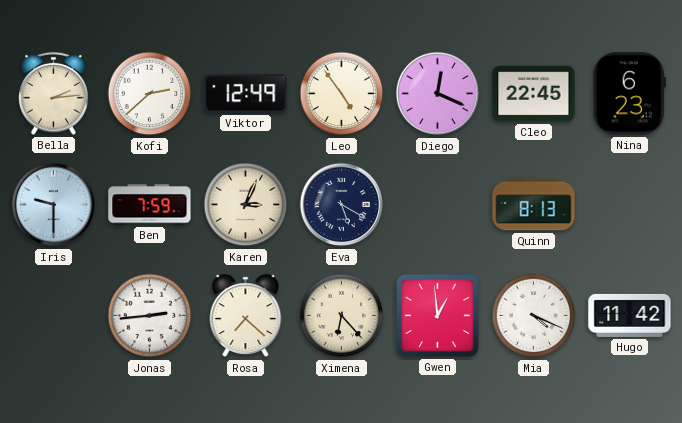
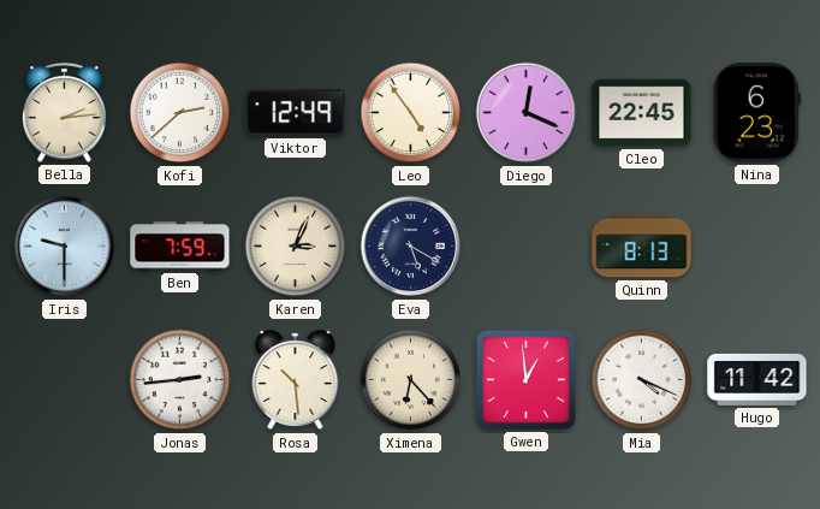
Rosa: 7:22 -> 10:29
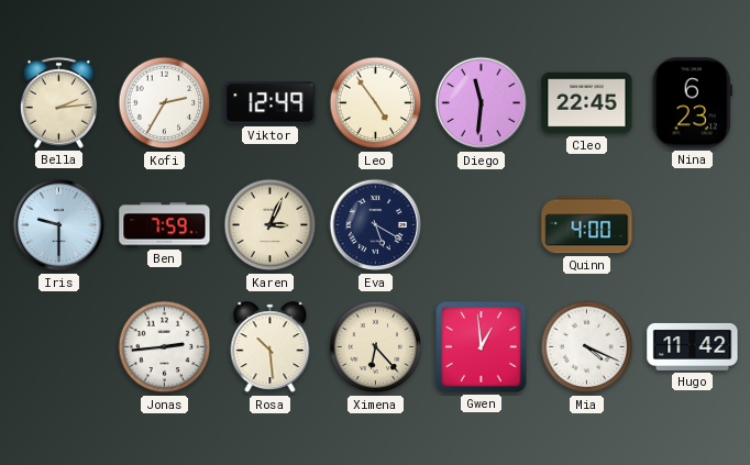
Kofi: 2:38 -> 2:35
Diego: 12:19 -> 11:31
Quinn: 8:13 -> 4:00
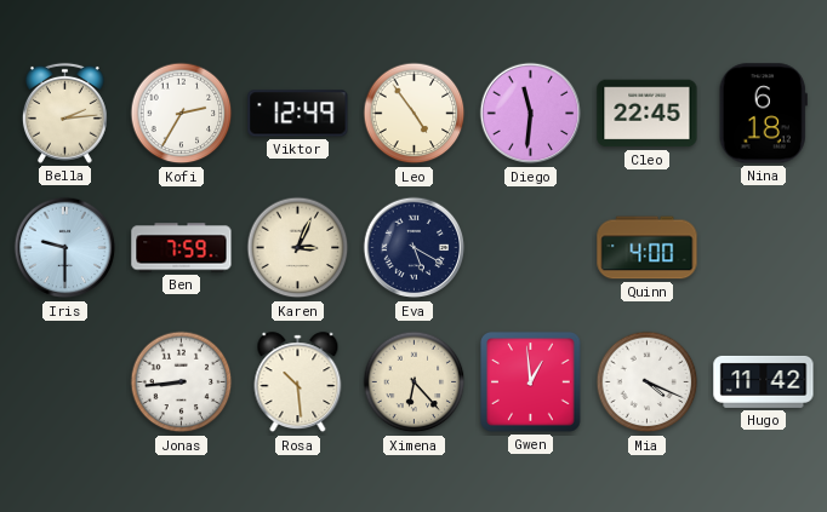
Nina: 6:23 -> 6:18
Jonas: 2:44 -> 8:44
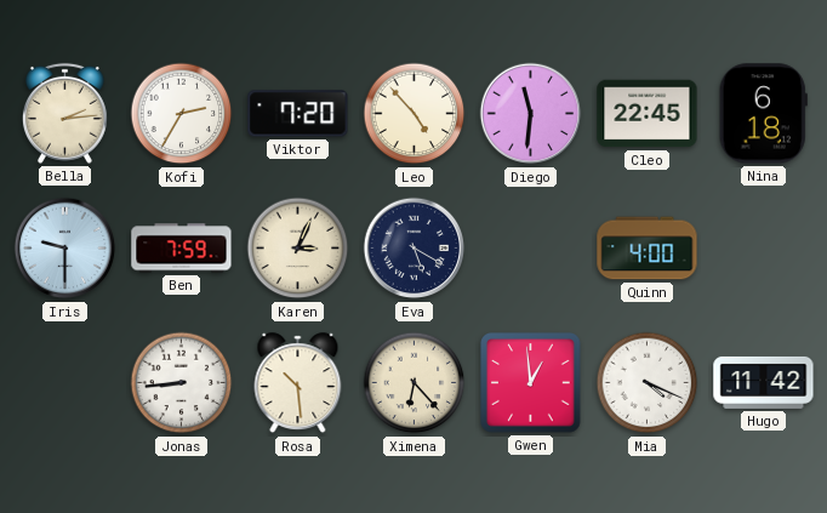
Viktor: 12:49 -> 7:20
Leo: 4:54 -> 4:53
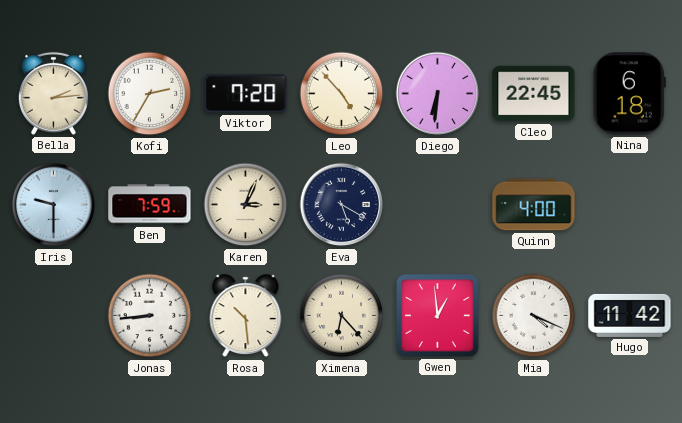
Diego: 11:31 -> 6:31
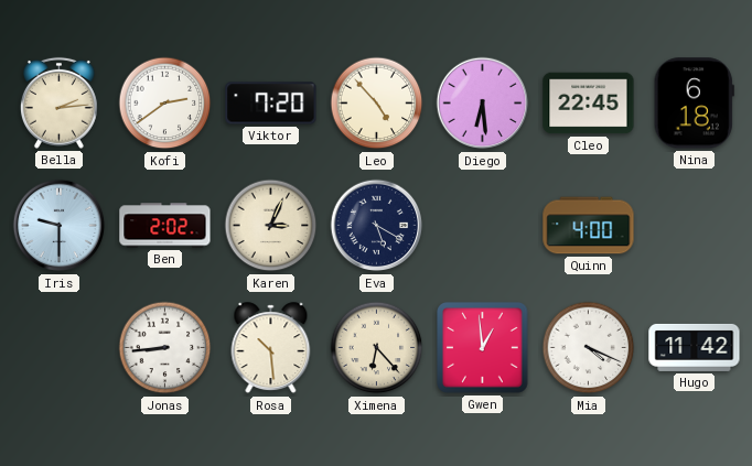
Kofi: 2:35 -> 2:39
Diego: 6:31 -> 6:29
Ben: 7:59 -> 2:02
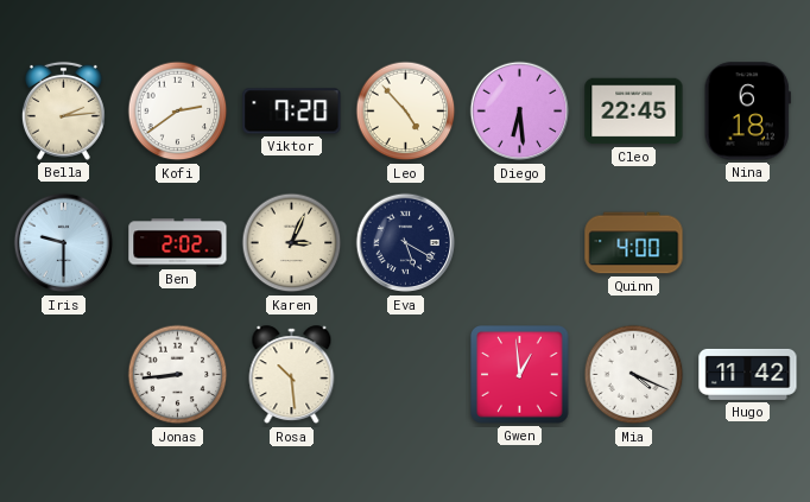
Ximena: 6:23 -> none
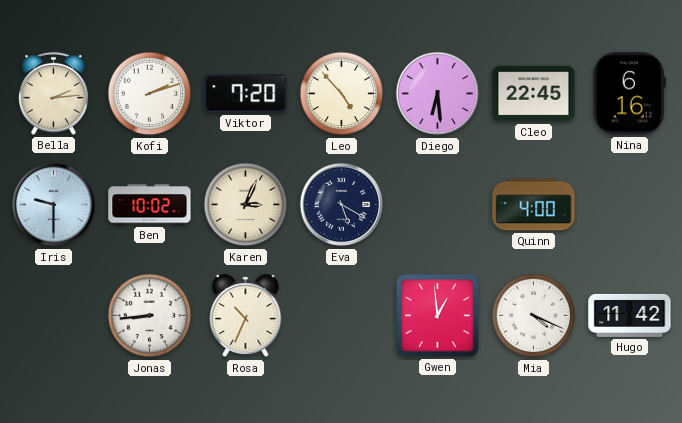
Kofi: 2:39 -> 2:12
Nina: 6:18 -> 6:16
Ben: 2:02 -> 10:02
Rosa: 10:29 -> 10:34
